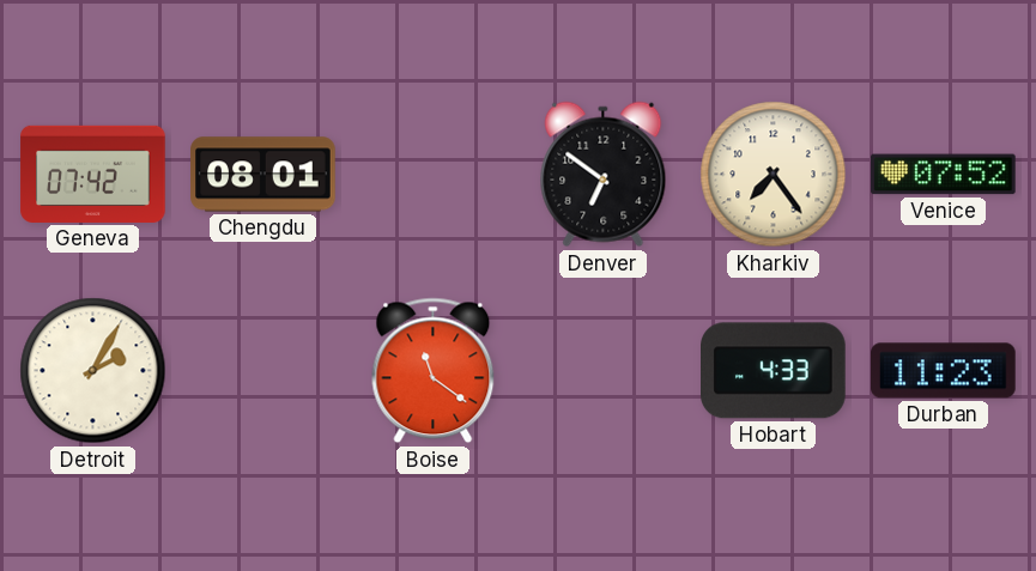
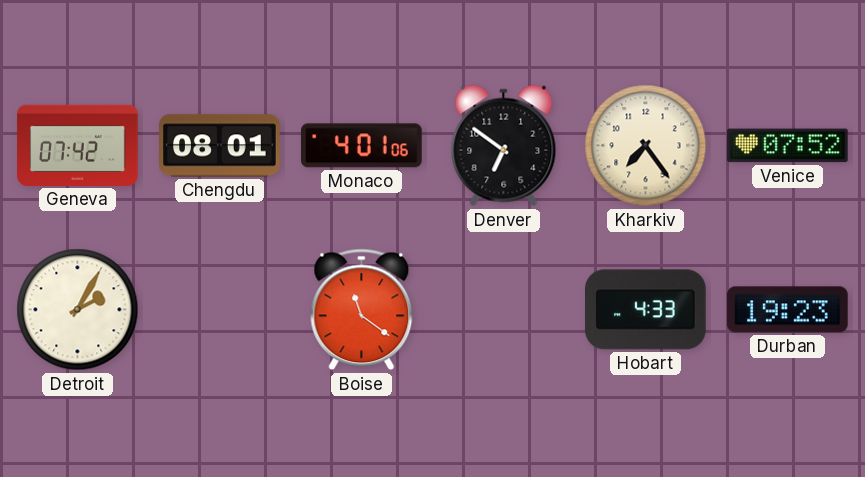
Monaco: none -> 4:01
Durban: 11:23 -> 19:23
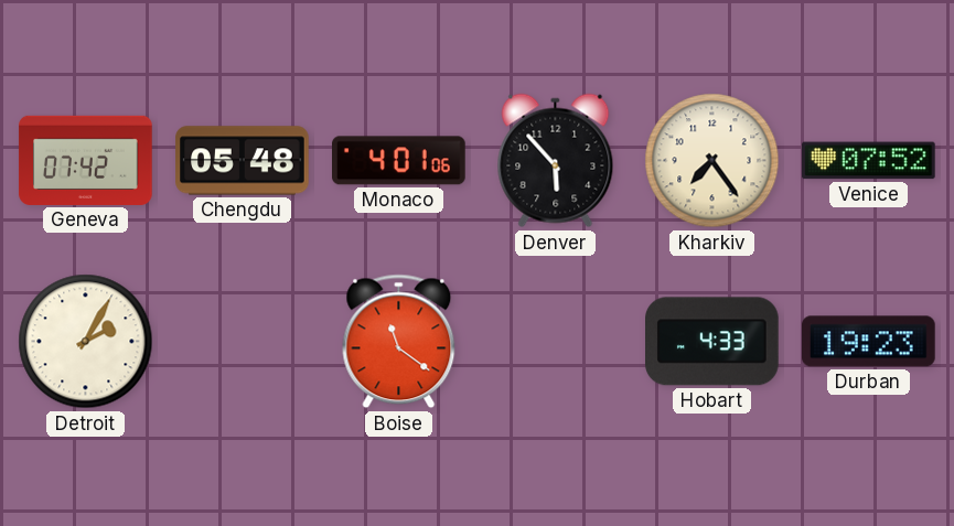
Chengdu: 08:01 -> 05:48
Denver: 6:51 -> 5:53
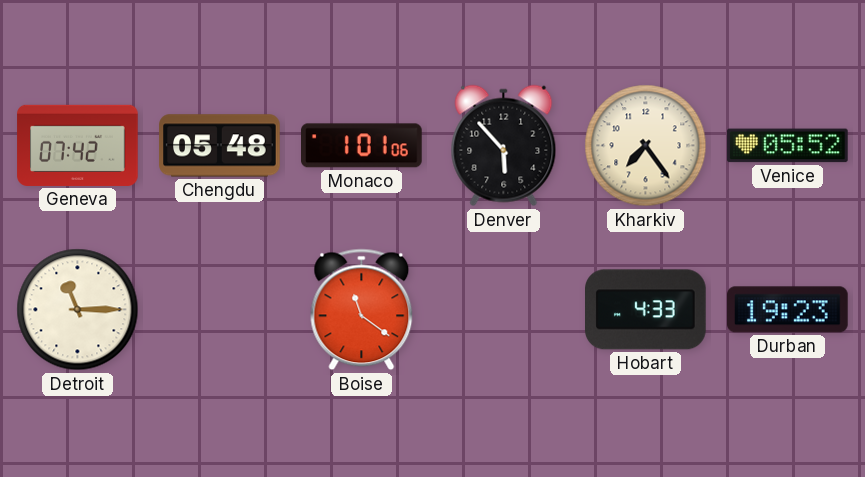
Monaco: 4:01 -> 1:01
Venice: 07:52 -> 05:52
Detroit: 2:05 -> 11:15
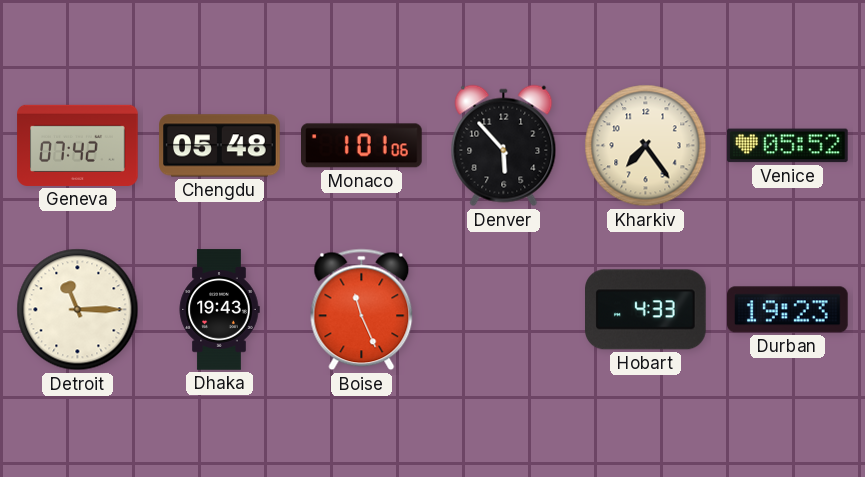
Dhaka: none -> 19:43
Boise: 11:21 -> 11:26
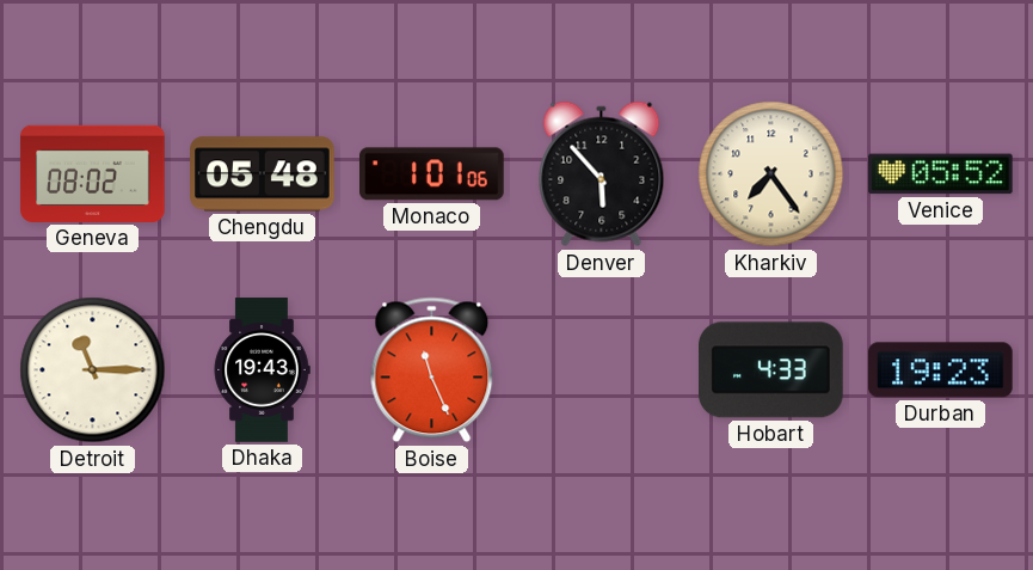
Geneva: 07:42 -> 08:02
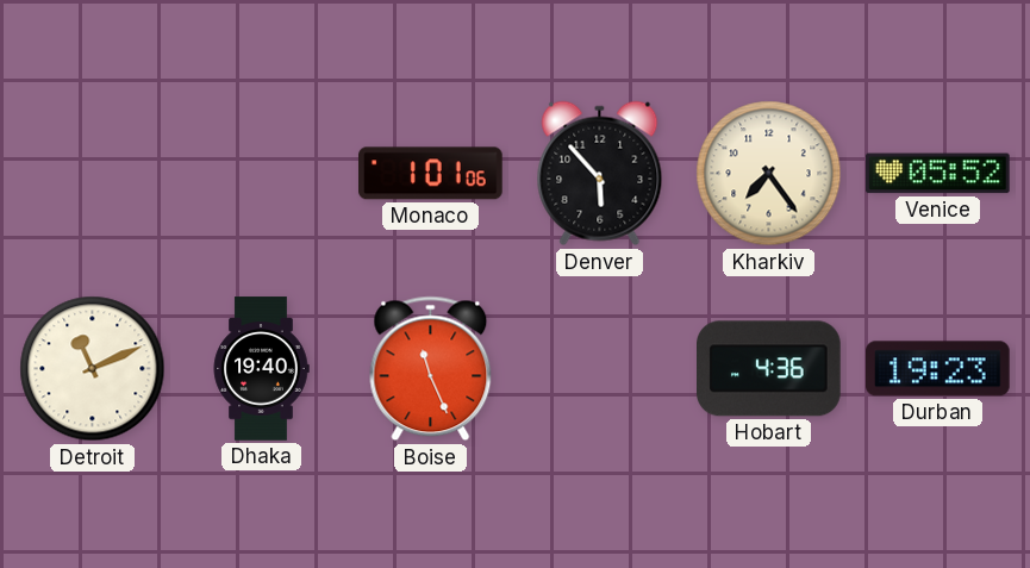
Geneva: 08:02 -> none
Chengdu: 05:48 -> none
Detroit: 11:15 -> 11:11
Dhaka: 19:43 -> 19:40
Hobart: 4:33 -> 4:36
